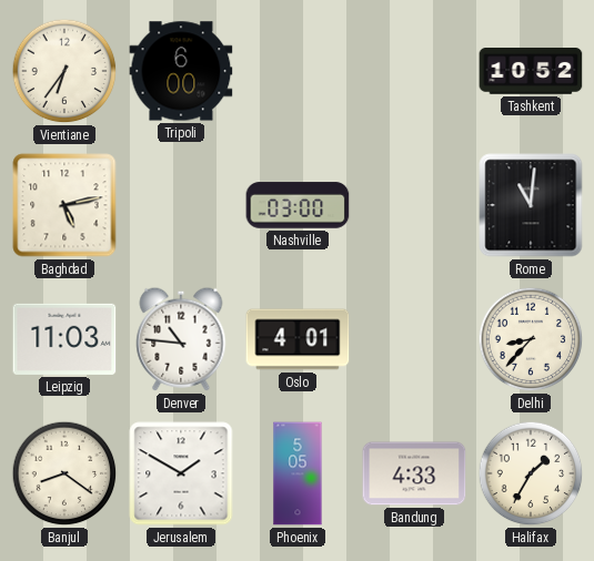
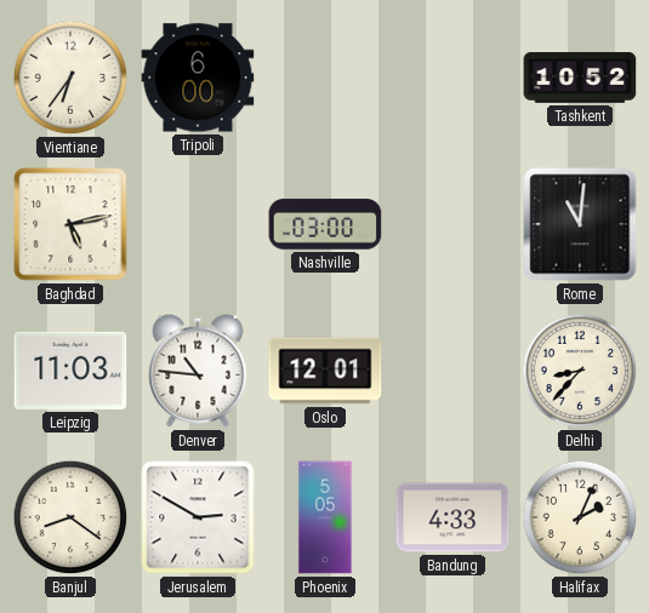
Oslo: 4:01 -> 12:01
Jerusalem: 1:50 -> 2:50
Halifax: 1:35 -> 2:04
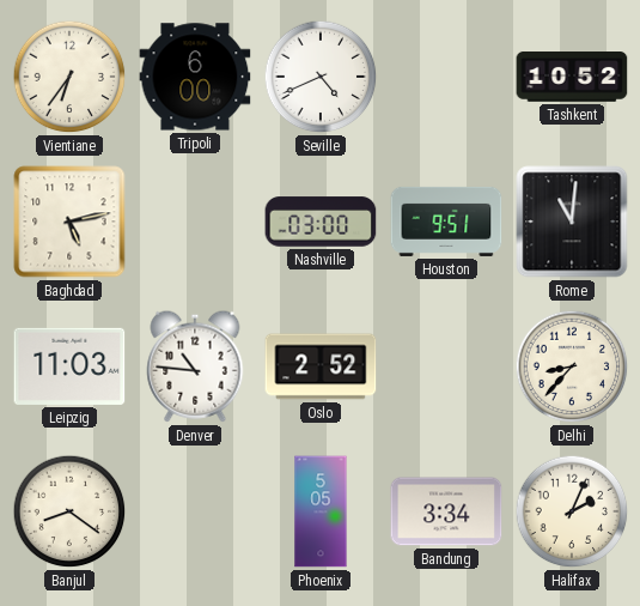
Seville: none -> 4:41
Houston: none -> 9:51
Oslo: 12:01 -> 2:52
Jerusalem: 2:50 -> none
Bandung: 4:33 -> 3:34
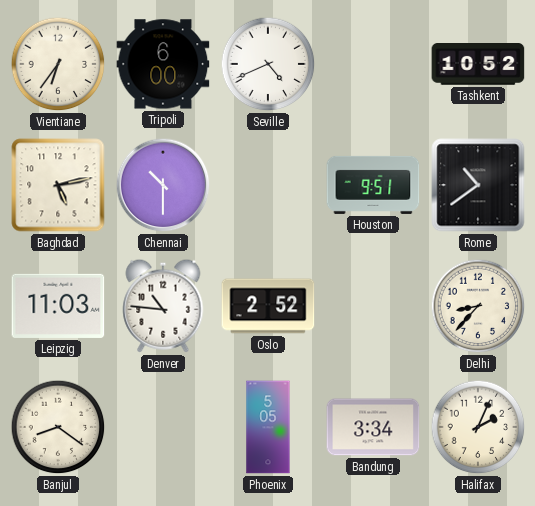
Chennai: none -> 10:30
Nashville: 03:00 -> none
Rome: 11:01 -> 10:39
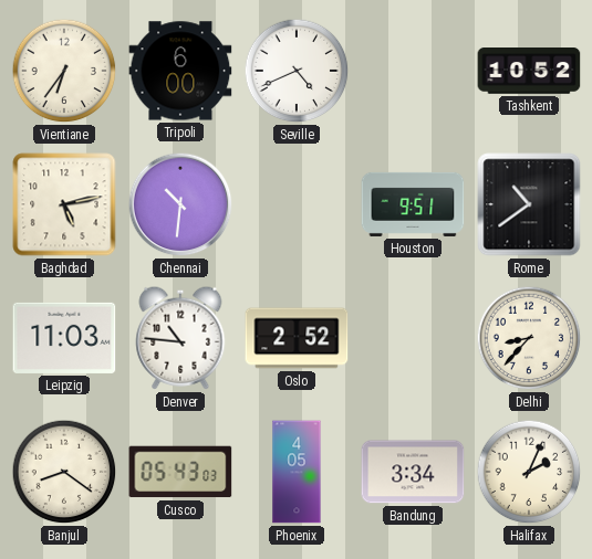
Chennai: 10:30 -> 10:31
Cusco: none -> 05:43
Phoenix: 5:05 -> 4:05
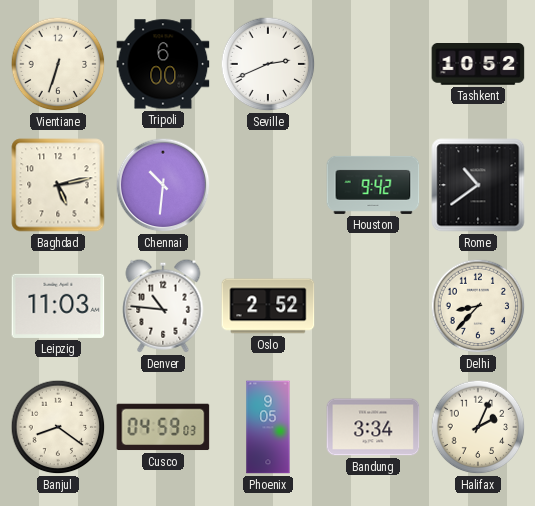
Vientiane: 6:36 -> 6:33
Seville: 4:41 -> 2:41
Houston: 9:51 -> 9:42
Cusco: 05:43 -> 04:59
Phoenix: 4:05 -> 9:05
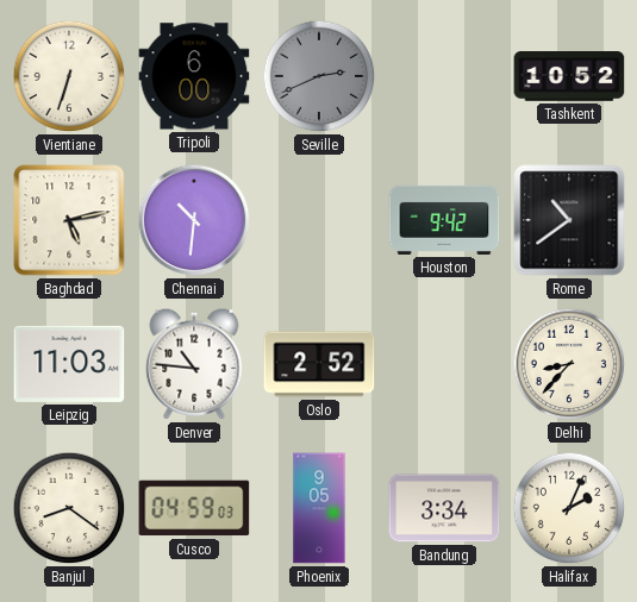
Seville dial: white -> grey
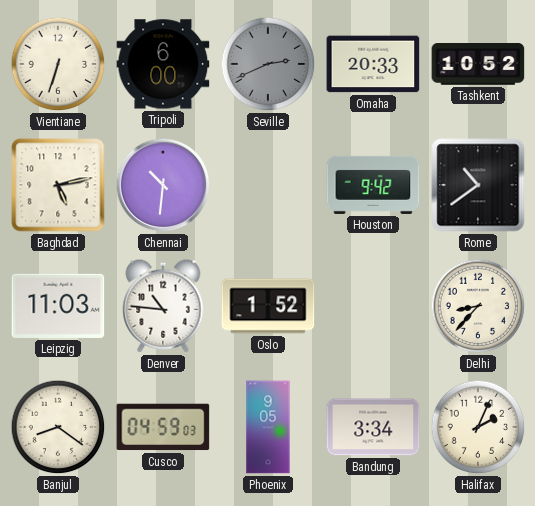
Omaha: none -> 20:33
Oslo: 2:52 -> 1:52
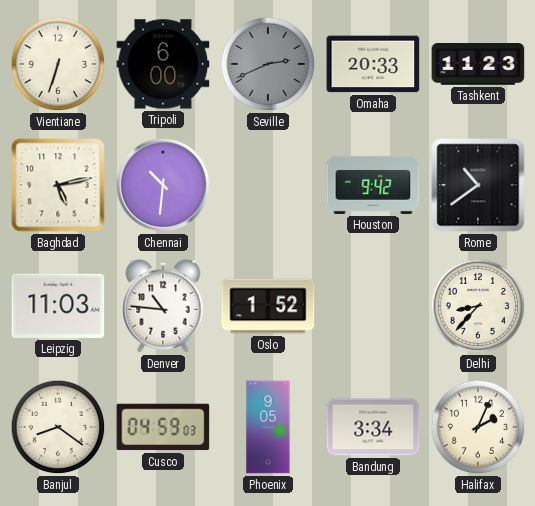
Tashkent: 10:52 -> 11:23
